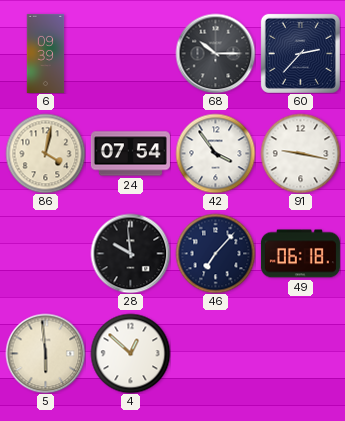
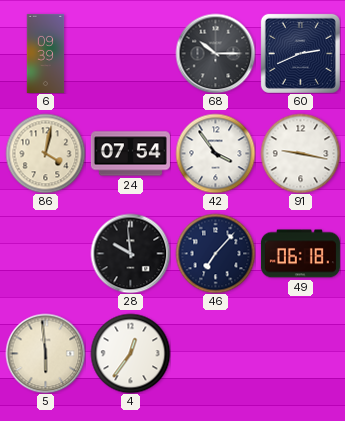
60: 2:37 -> 2:41
4: 12:52 -> 12:36
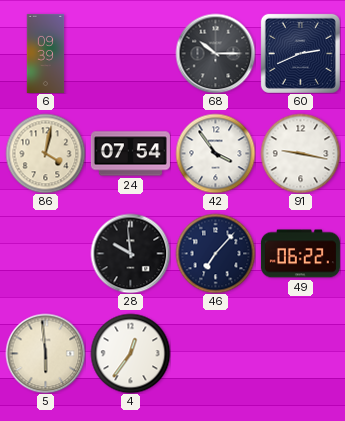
49: 06:18 -> 06:22
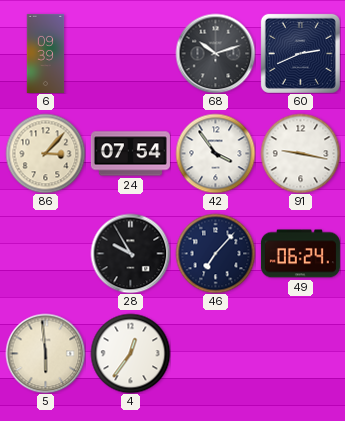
68: 10:15 -> 10:12
86: 4:02 -> 3:07
28: 9:59 -> 9:55
49: 06:22 -> 06:24
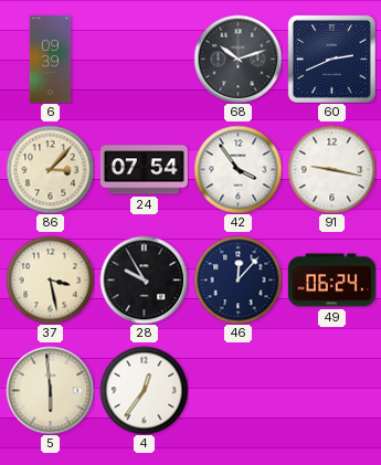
37: none -> 3:28
46: 7:07 -> 12:07
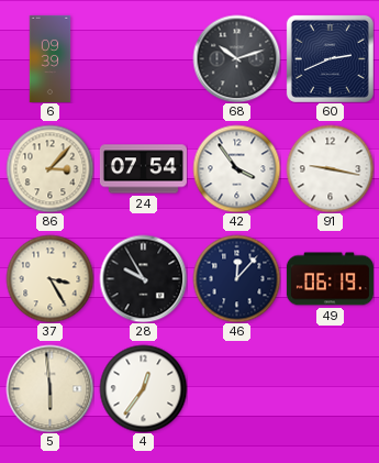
37: 3:28 -> 3:25
49: 06:24 -> 06:19
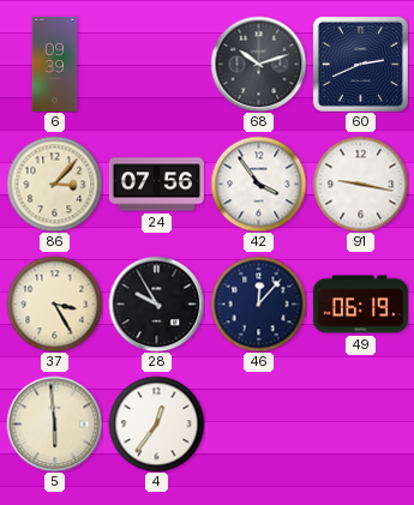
24: 07:54 -> 07:56
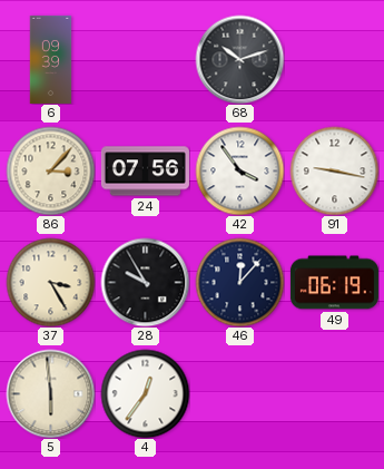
60: 2:41 -> none
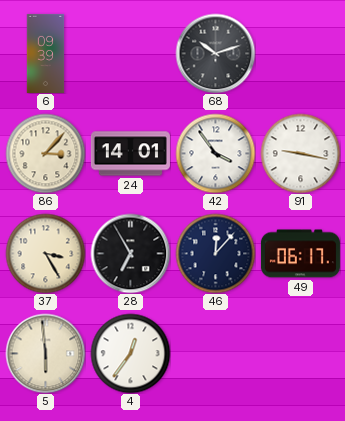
24: 07:56 -> 14:01
28: 9:55 -> 6:55
49: 06:19 -> 06:17
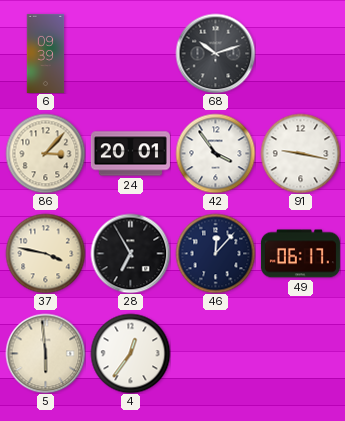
24: 14:01 -> 20:01
37: 3:25 -> 3:47
